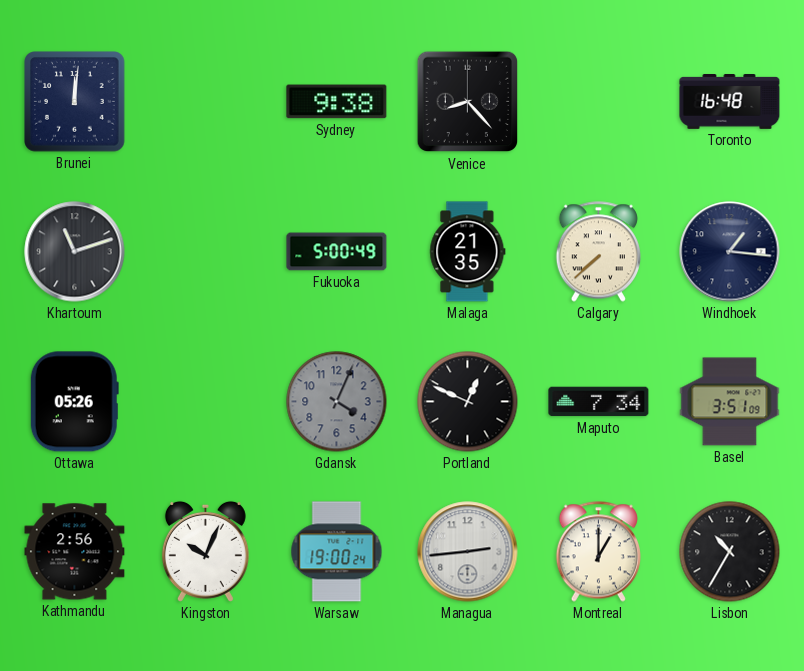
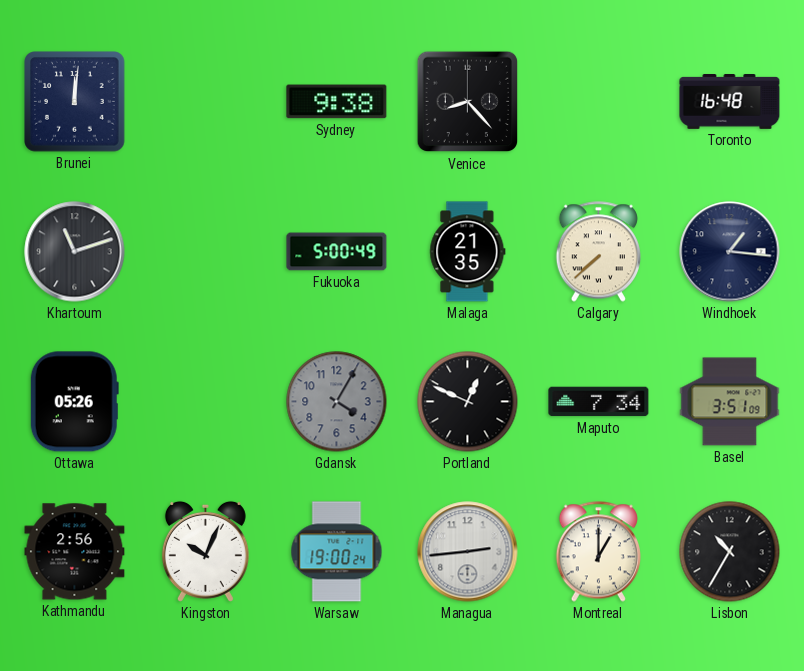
Gdansk: 4:04 -> 4:05
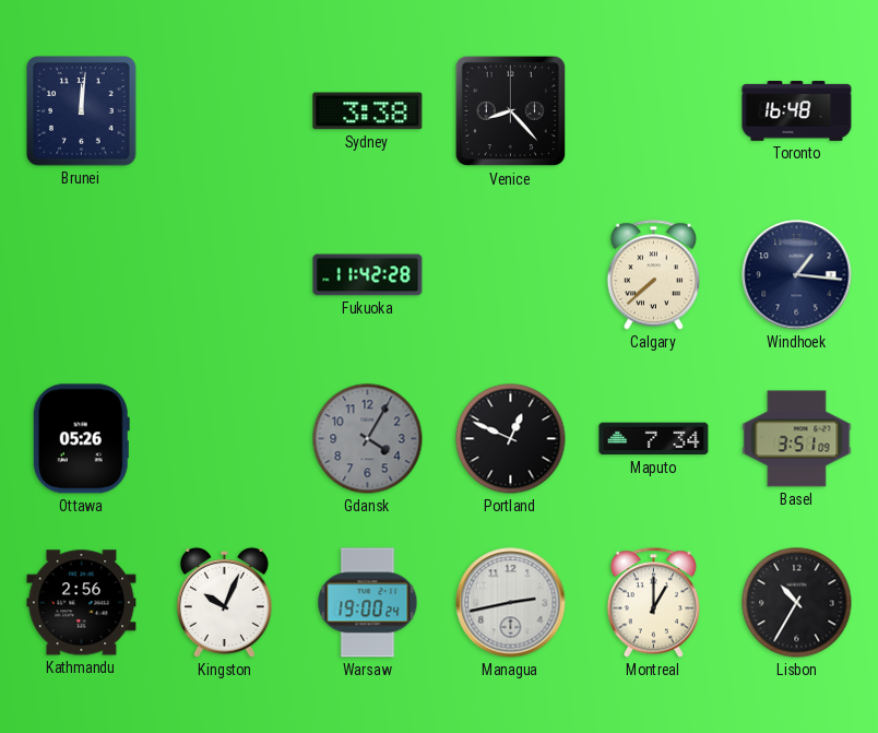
Sydney: 9:38 -> 3:38
Khartoum: 11:12 -> none
Fukuoka: 5:00 -> 11:42
Malaga: 21:35 -> none
Managua: 2:44 -> 2:43
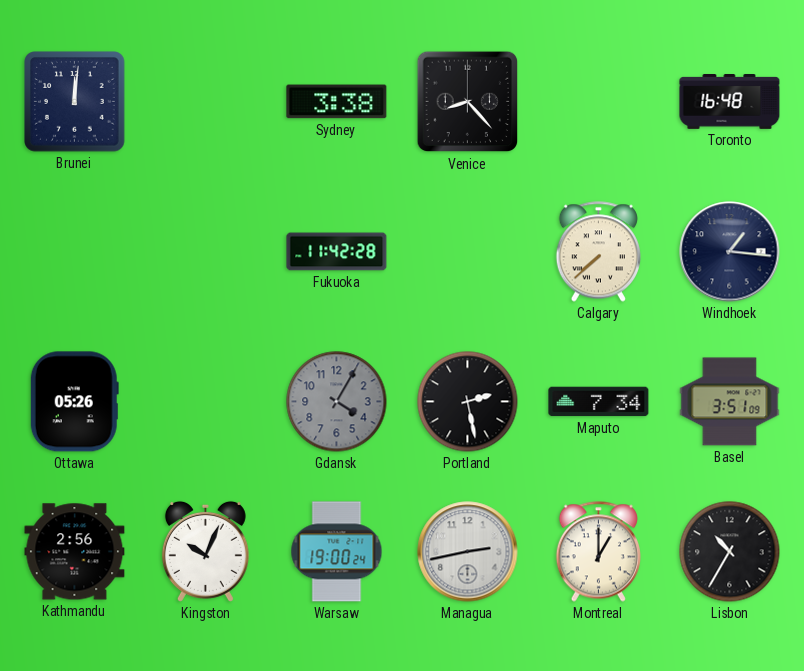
Portland: 12:49 -> 2:28
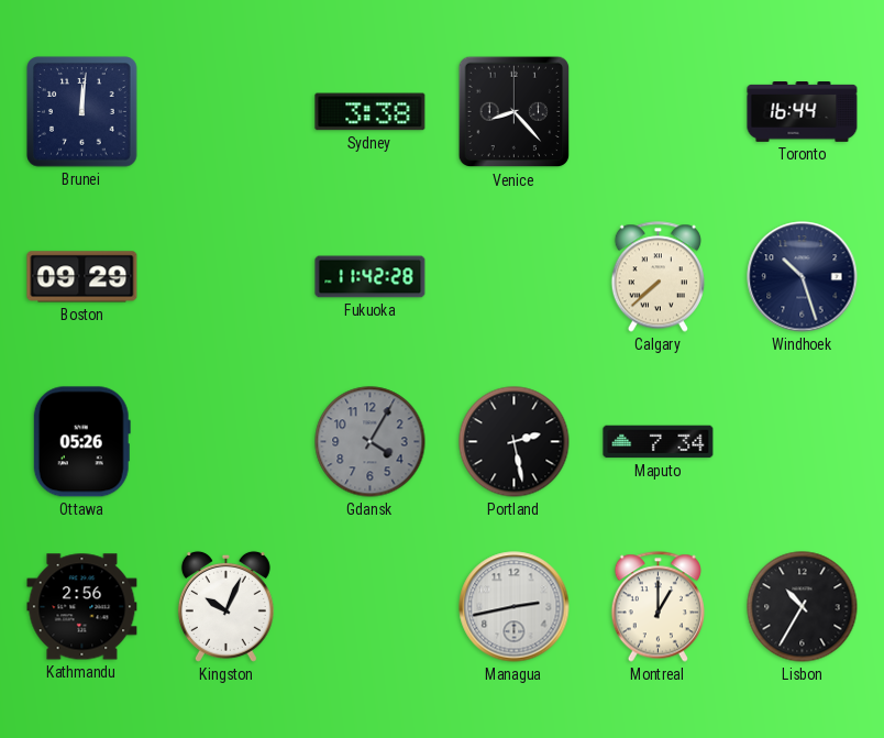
Toronto: 16:48 -> 16:44
Boston: none -> 09:29
Windhoek: 1:16 -> 10:27
Basel: 3:51 -> none
Warsaw: 19:00 -> none
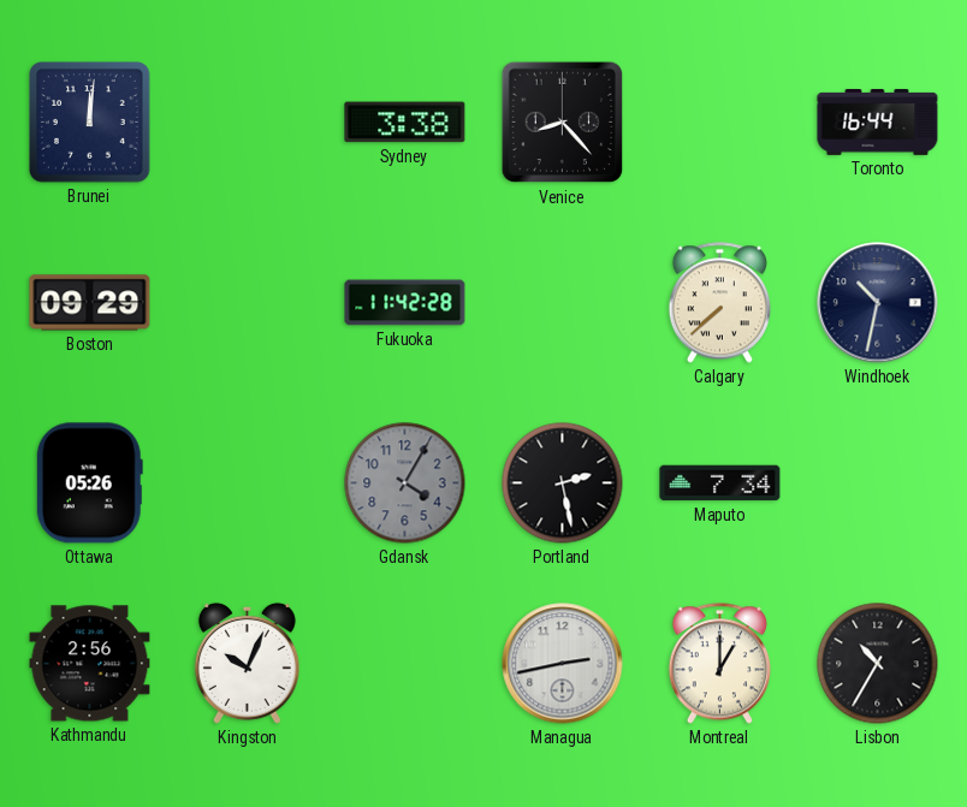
Windhoek: 10:27 -> 10:32
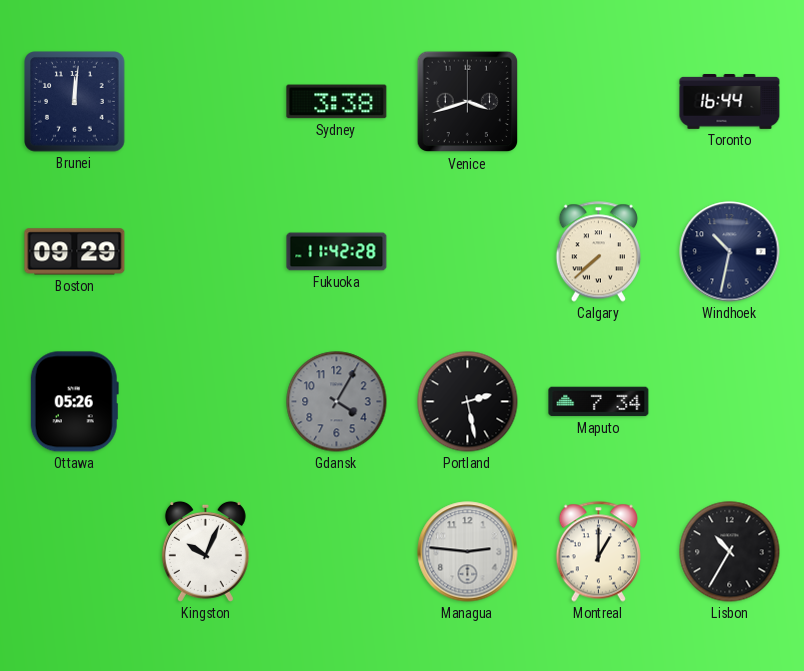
Venice: 8:23 -> 3:42
Kathmandu: 2:56 -> none
Managua: 2:43 -> 2:46
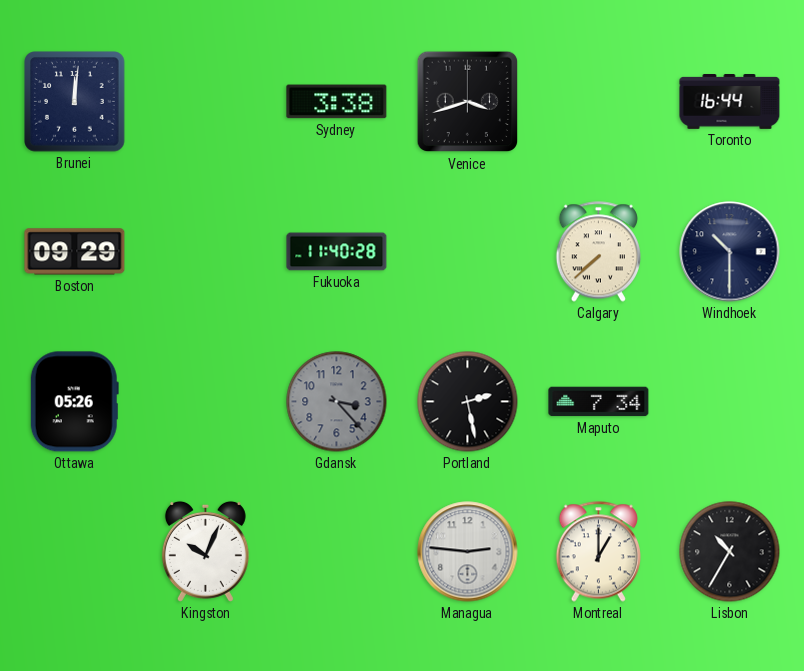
Fukuoka: 11:42 -> 11:40
Windhoek: 10:32 -> 10:30
Gdansk: 4:05 -> 3:23
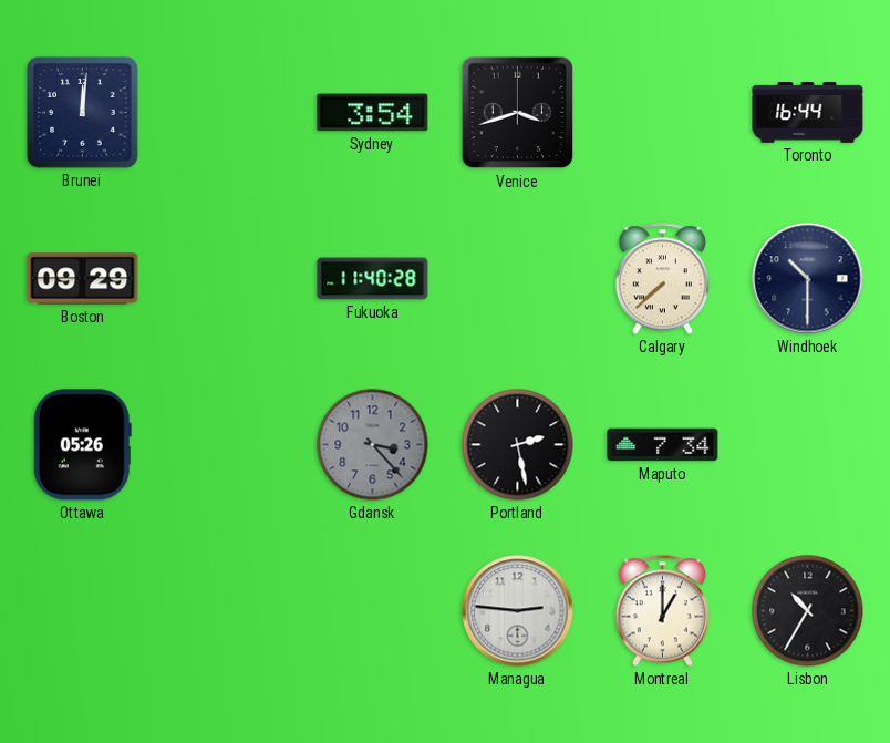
Sydney: 3:38 -> 3:54
Kingston: 10:04 -> none
